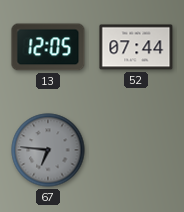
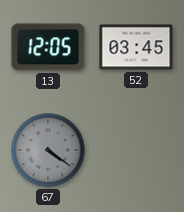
52: 07:44 -> 03:45
67: 6:46 -> 4:21
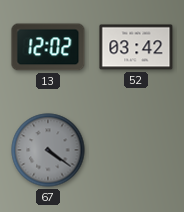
13: 12:05 -> 12:02
52: 03:45 -> 03:42
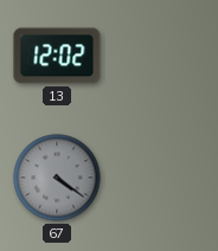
52: 03:42 -> none
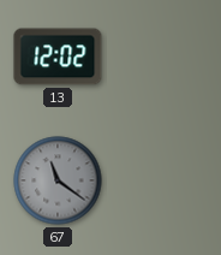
67: 4:21 -> 11:21
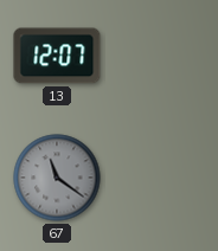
13: 12:02 -> 12:07
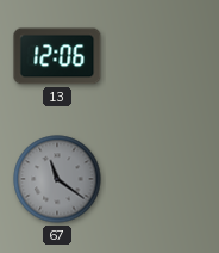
13: 12:07 -> 12:06
